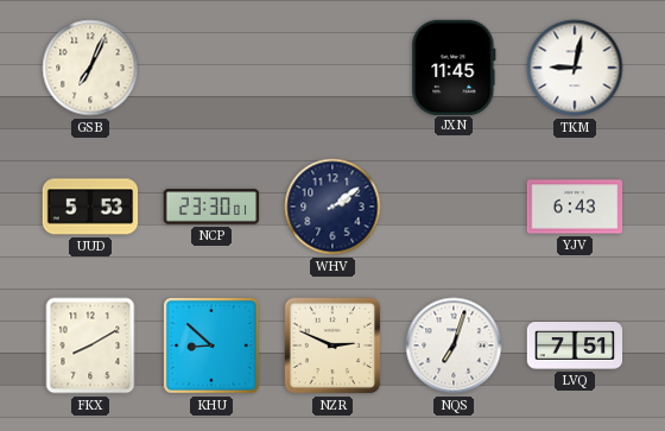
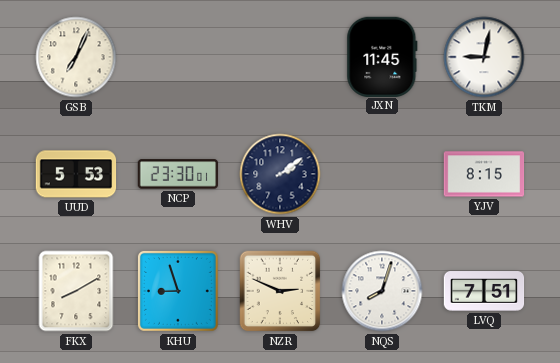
YJV: 6:43 -> 8:15
KHU: 8:52 -> 8:57
NQS: 7:03 -> 8:03
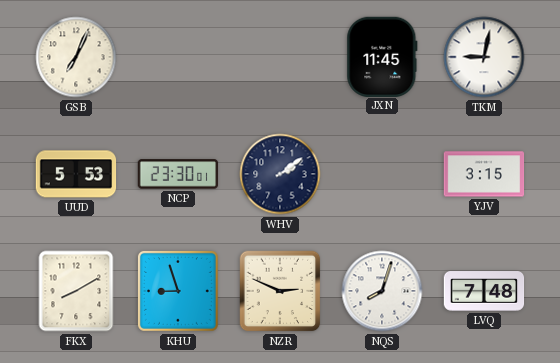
YJV: 8:15 -> 3:15
LVQ: 7:51 -> 7:48
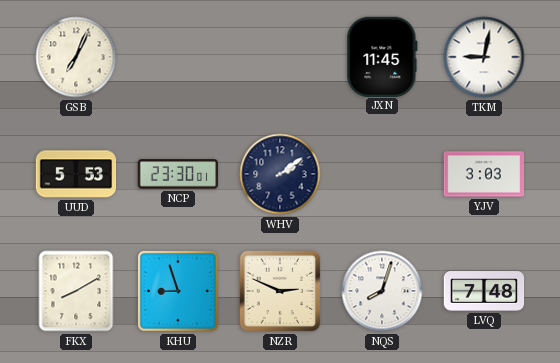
YJV: 3:15 -> 3:03
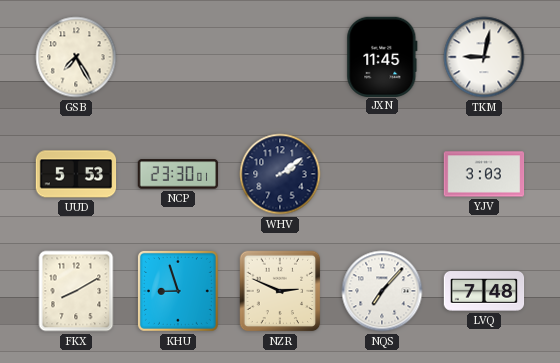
GSB: 7:04 -> 7:25
NQS: 8:03 -> 7:07
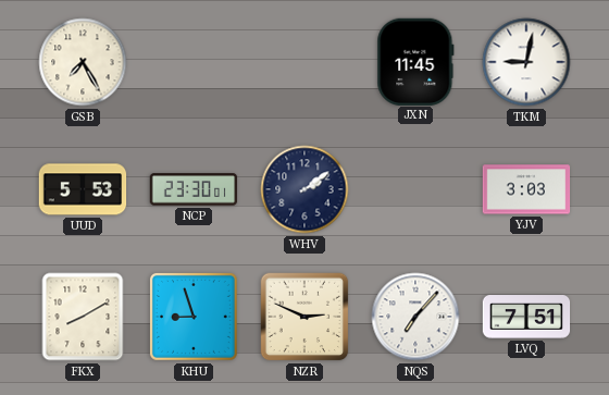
LVQ: 7:48 -> 7:51
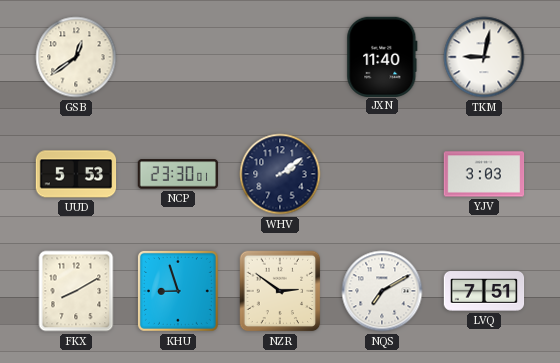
GSB: 7:25 -> 12:39
JXN: 11:45 -> 11:40
NZR: 2:49 -> 2:51
NQS: 7:07 -> 7:10
